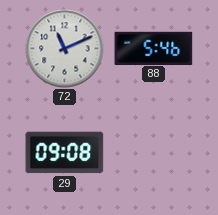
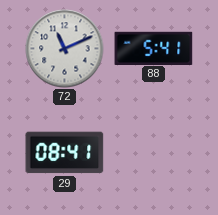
88: 5:46 -> 5:41
29: 09:08 -> 08:41
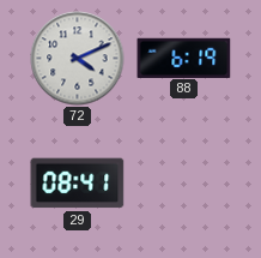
72: 11:11 -> 4:11
88: 5:41 -> 6:19
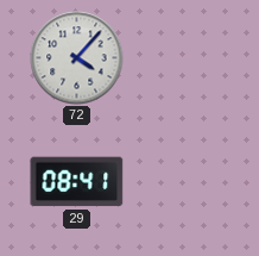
72: 4:11 -> 4:07
88: 6:19 -> none
